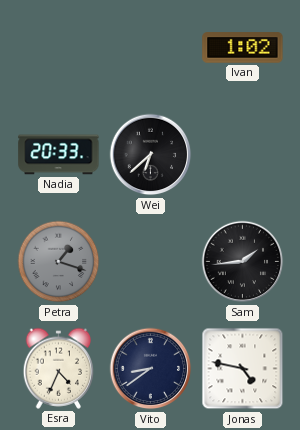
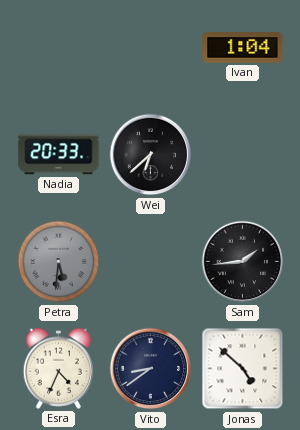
Ivan: 1:02 -> 1:04
Petra: 1:18 -> 5:31
Jonas: 4:47 -> 4:52
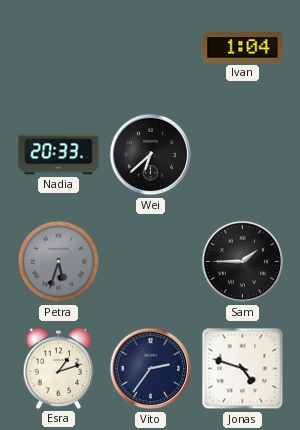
Petra: 5:31 -> 5:33
Sam: 1:44 -> 1:45
Esra: 4:34 -> 1:12
Vito: 8:39 -> 2:36
Jonas: 4:52 -> 4:48
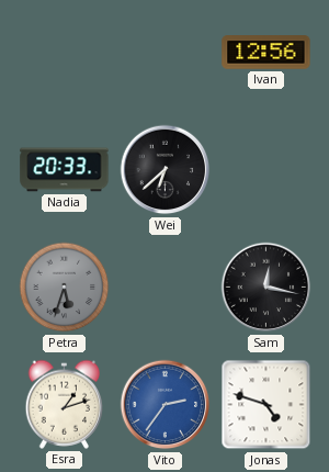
Ivan: 1:04 -> 12:56
Sam: 1:45 -> 12:17
Vito dial: navy -> blue
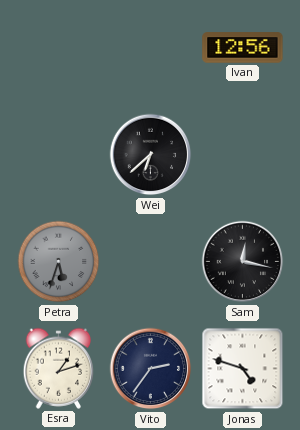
Nadia: 20:33 -> none
Vito dial: blue -> navy
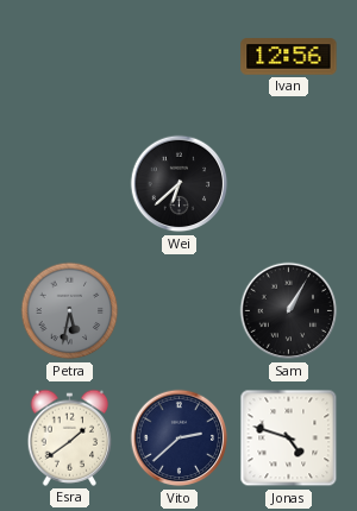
Petra: 5:33 -> 5:32
Sam: 12:17 -> 1:05
Esra: 1:12 -> 1:39
Vito: 2:36 -> 2:38
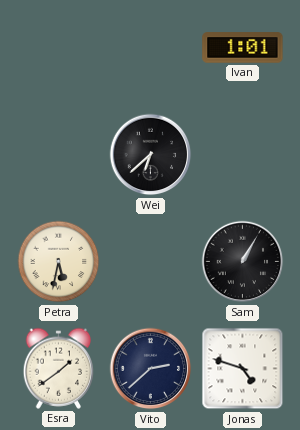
Ivan: 12:56 -> 1:01
Petra dial: grey -> cream
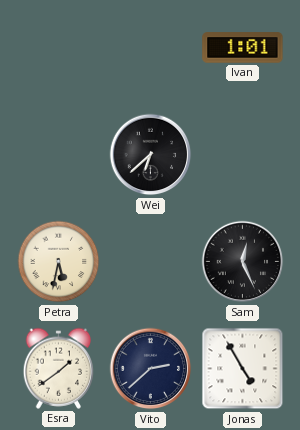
Sam: 1:05 -> 12:26
Jonas: 4:48 -> 4:55
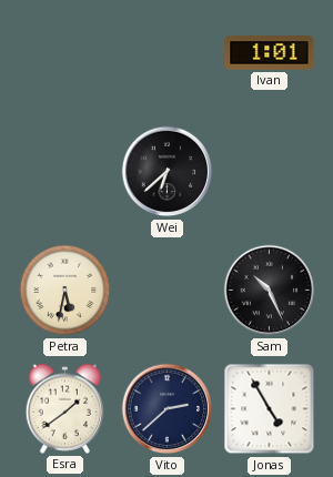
Sam: 12:26 -> 10:26
